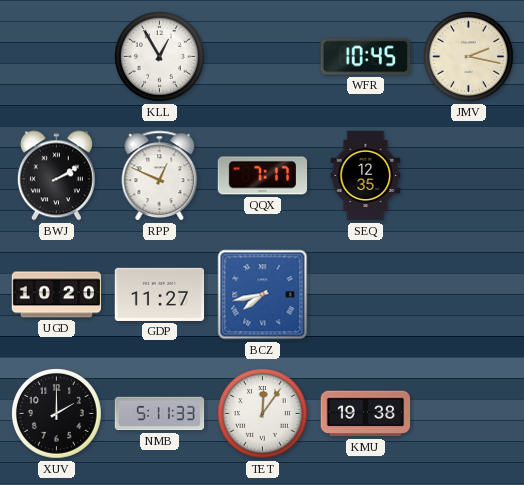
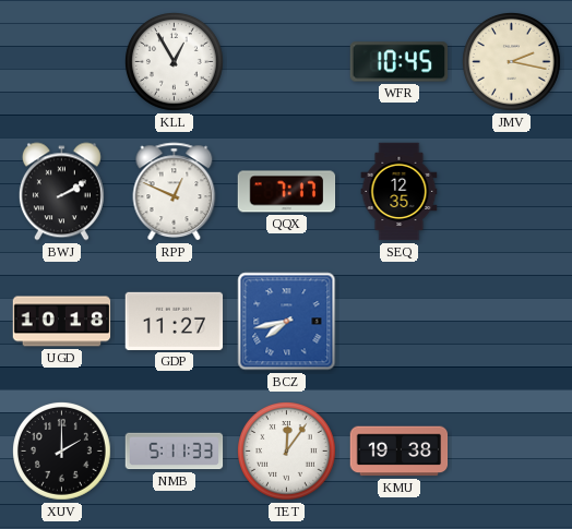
UGD: 10:20 -> 10:18
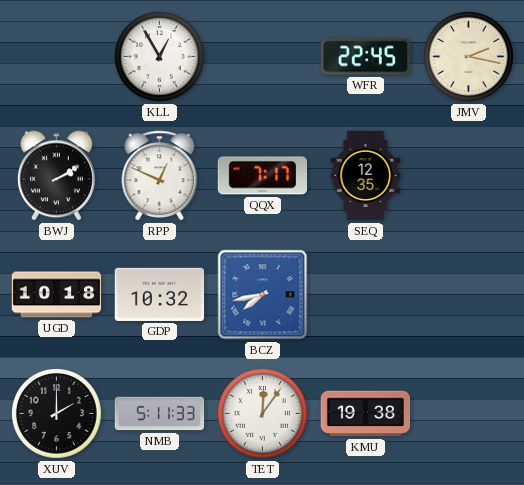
WFR: 10:45 -> 22:45
GDP: 11:27 -> 10:32
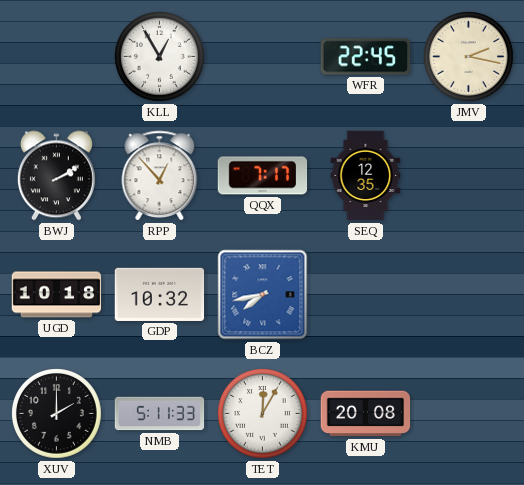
RPP: 12:49 -> 12:53
TET: 12:06 -> 12:05
KMU: 19:38 -> 20:08
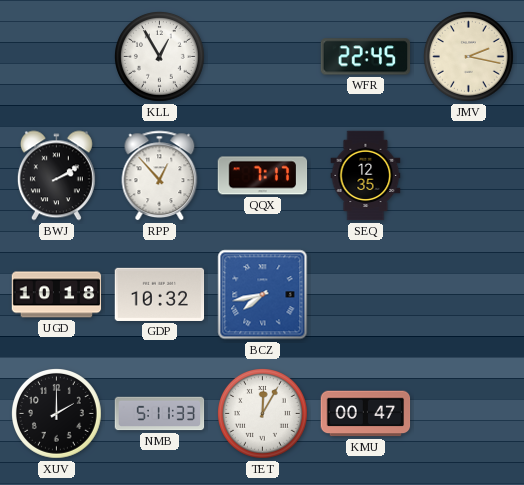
KMU: 20:08 -> 00:47
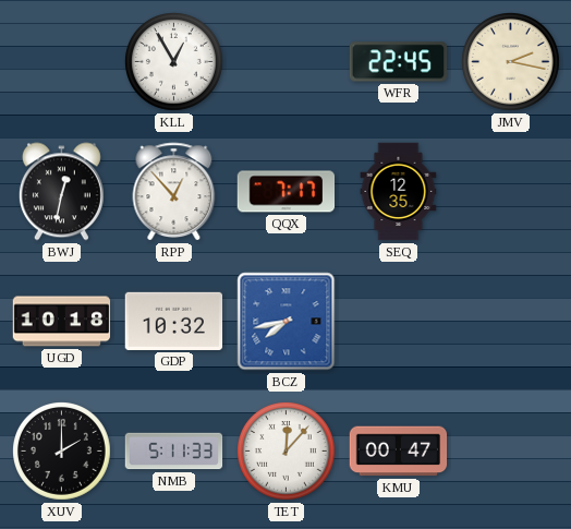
BWJ: 2:10 -> 12:32
TET: 12:05 -> 12:07
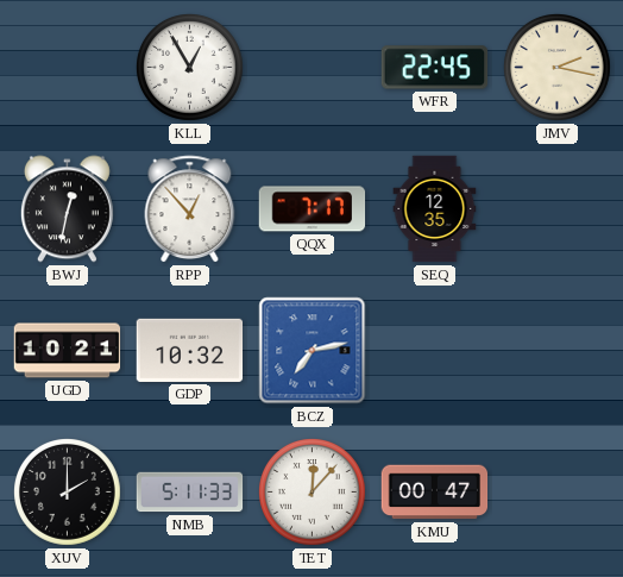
UGD: 10:18 -> 10:21
BCZ: 7:43 -> 7:13
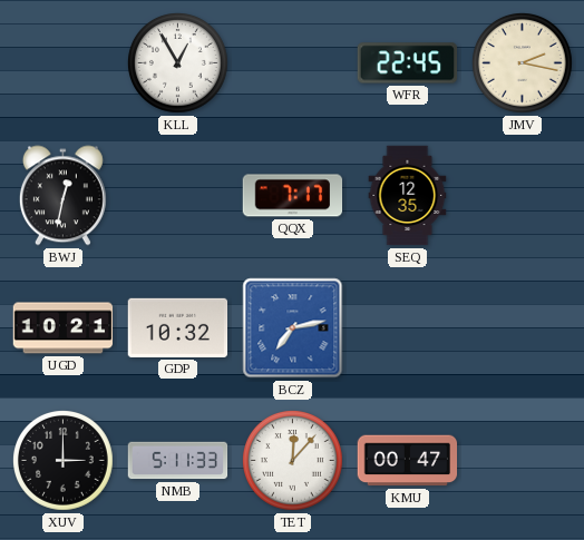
RPP: 12:53 -> none
XUV: 2:00 -> 3:00
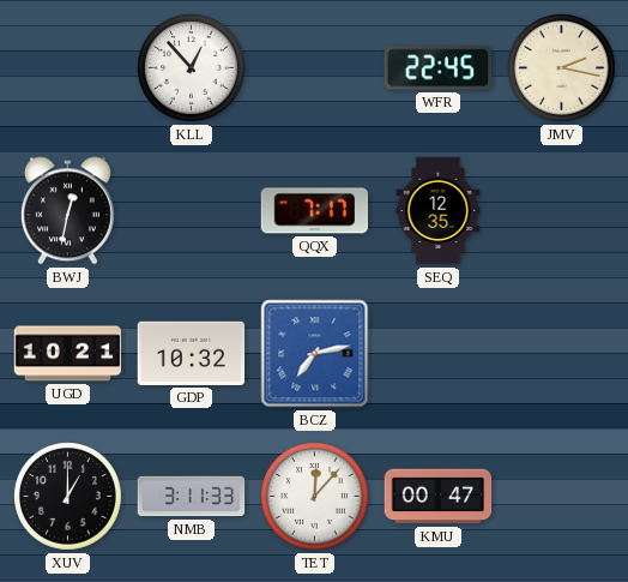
KLL: 12:55 -> 12:53
XUV: 3:00 -> 1:00
NMB: 5:11 -> 3:11
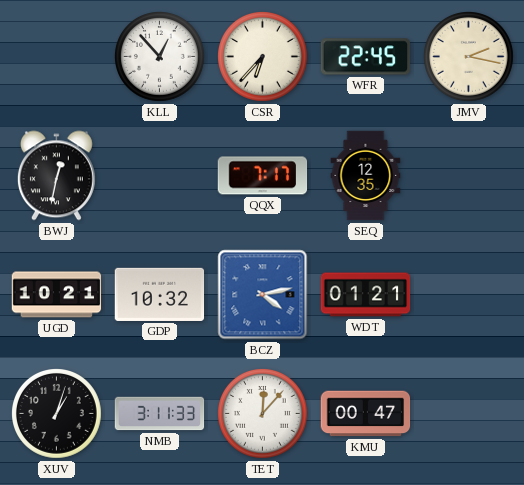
CSR: none -> 6:37
BCZ: 7:13 -> 4:13
WDT: none -> 01:21
XUV: 1:00 -> 1:03
